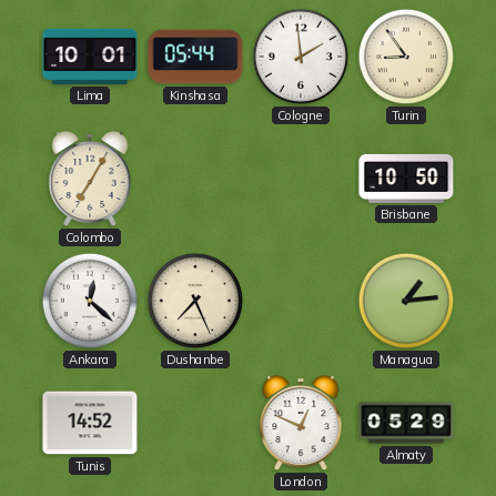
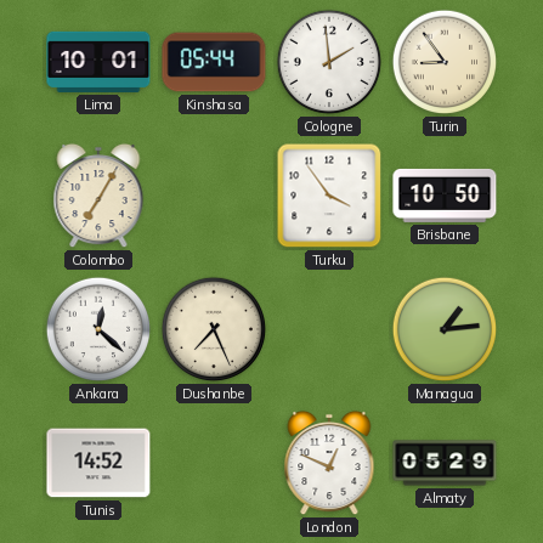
Turku: none -> 3:54
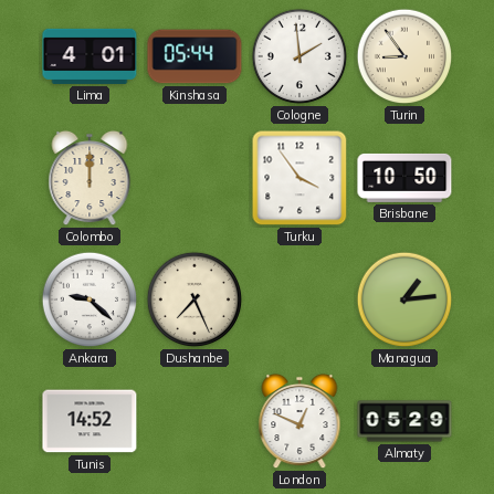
Lima: 10:01 -> 4:01
Colombo: 7:05 -> 12:00
Ankara: 12:22 -> 9:22
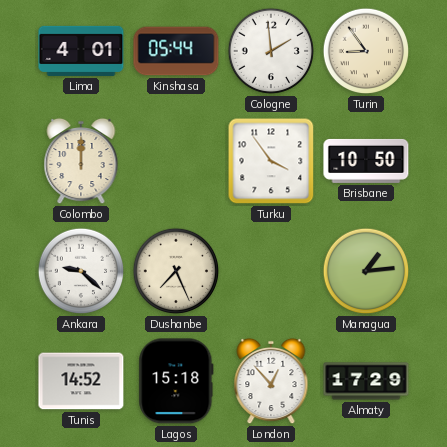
Lagos: none -> 15:18
London: 12:49 -> 12:53
Almaty: 05:29 -> 17:29
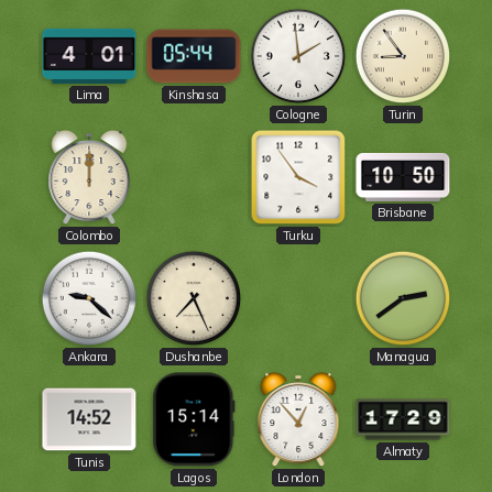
Managua: 1:14 -> 2:39
Lagos: 15:18 -> 15:14
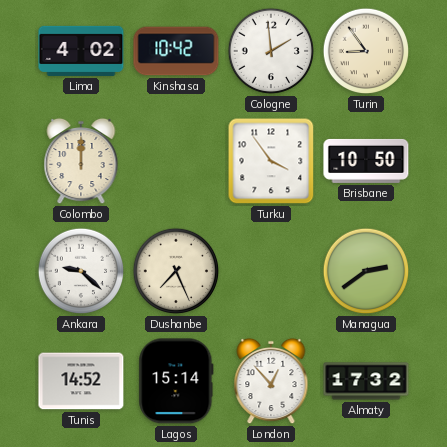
Lima: 4:01 -> 4:02
Kinshasa: 05:44 -> 10:42
Almaty: 17:29 -> 17:32
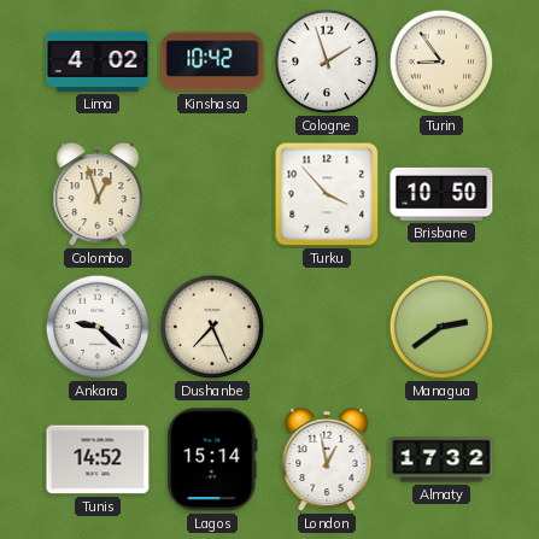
Cologne: 1:59 -> 1:57
Colombo: 12:00 -> 12:57
Turku: 3:54 -> 3:53
London: 12:53 -> 12:58
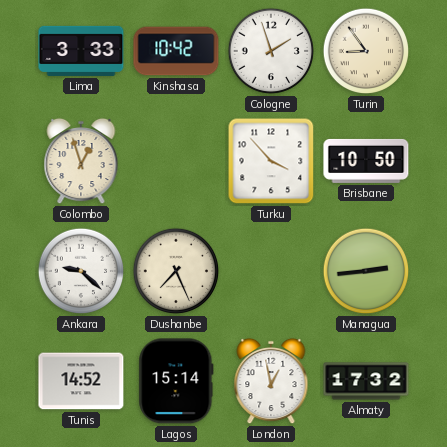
Lima: 4:02 -> 3:33
Managua: 2:39 -> 2:44
